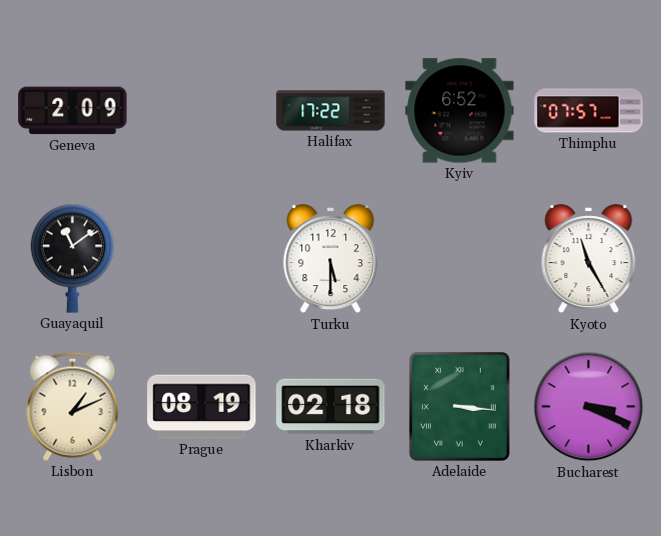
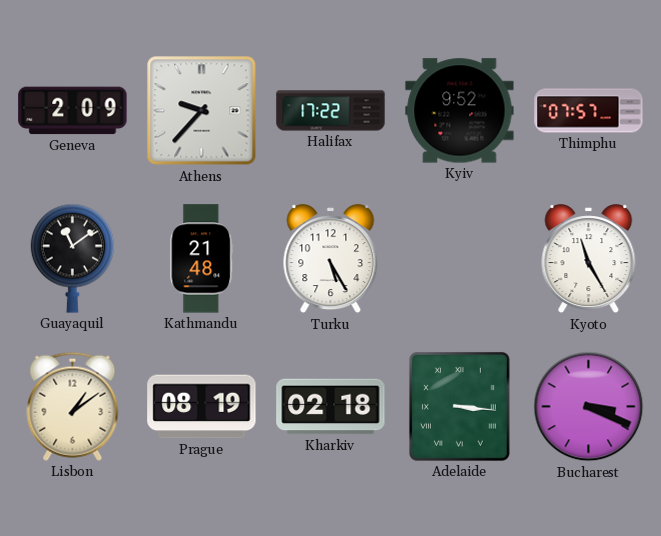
Athens: none -> 9:37
Kyiv: 6:52 -> 9:52
Kathmandu: none -> 21:48
Turku: 5:30 -> 5:25
Lisbon: 1:11 -> 1:09
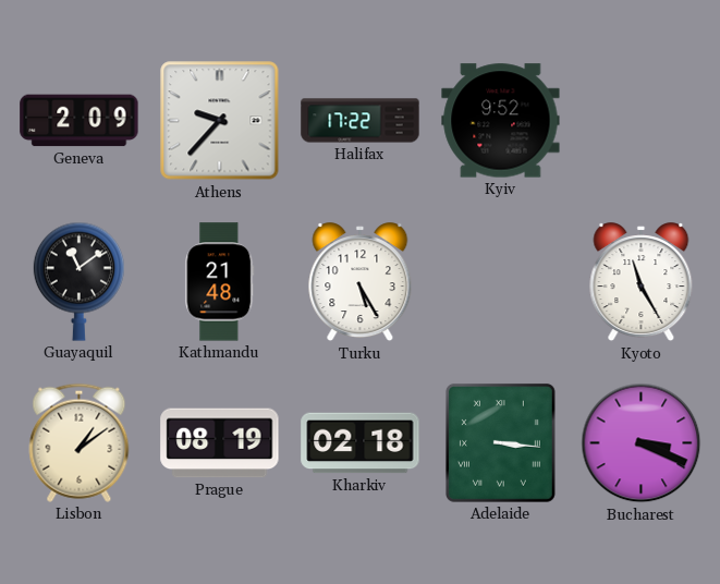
Thimphu: 07:57 -> none
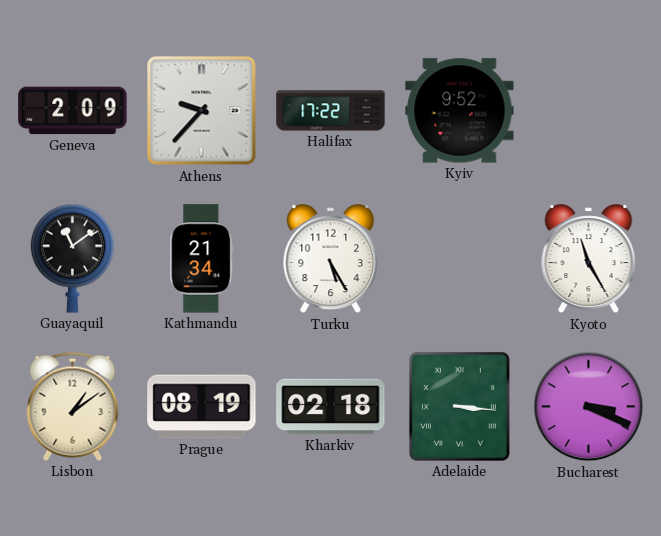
Kathmandu: 21:48 -> 21:34
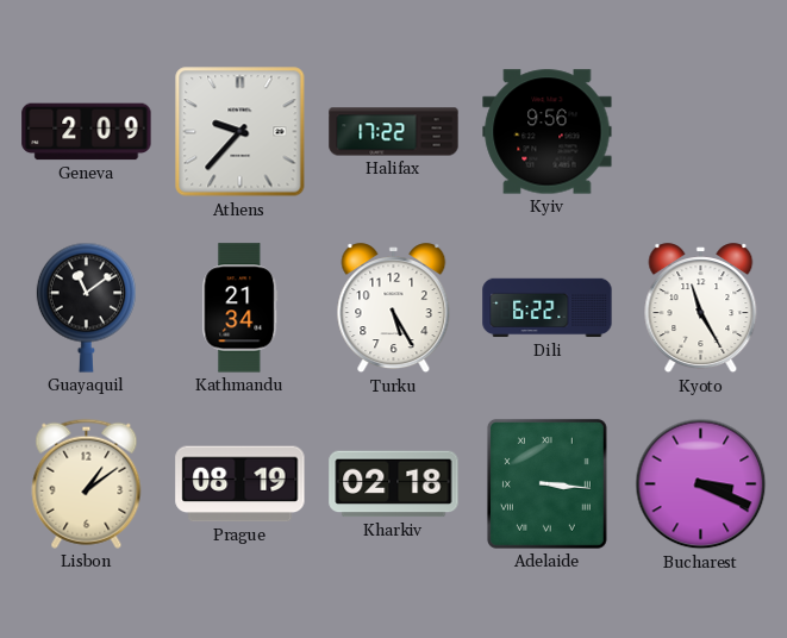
Kyiv: 9:52 -> 9:56
Dili: none -> 6:22
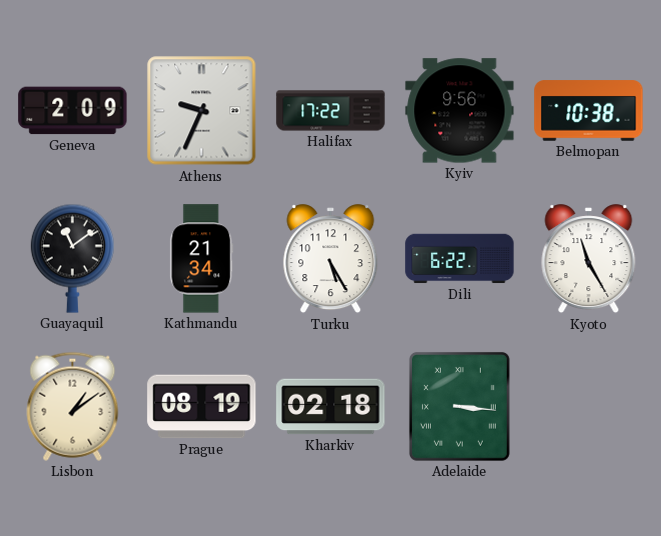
Athens: 9:37 -> 9:34
Belmopan: none -> 10:38
Bucharest: 3:19 -> none
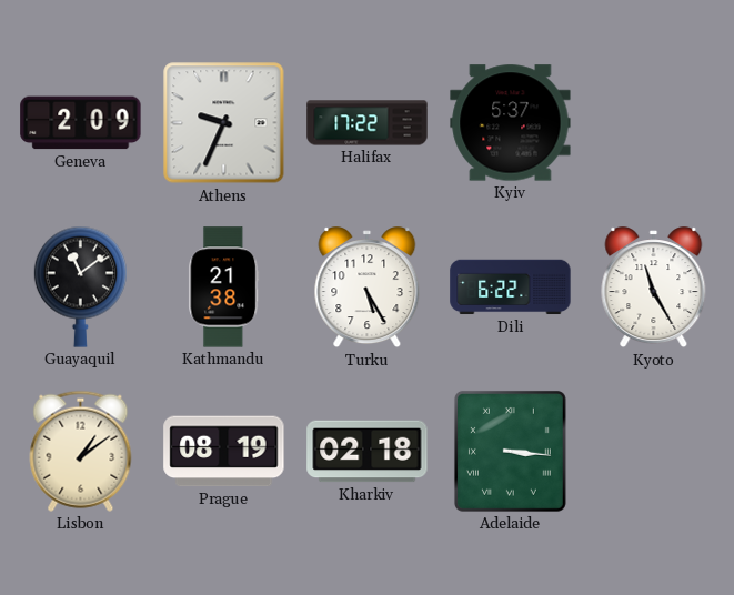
Kyiv: 9:56 -> 5:37
Belmopan: 10:38 -> none
Kathmandu: 21:34 -> 21:38
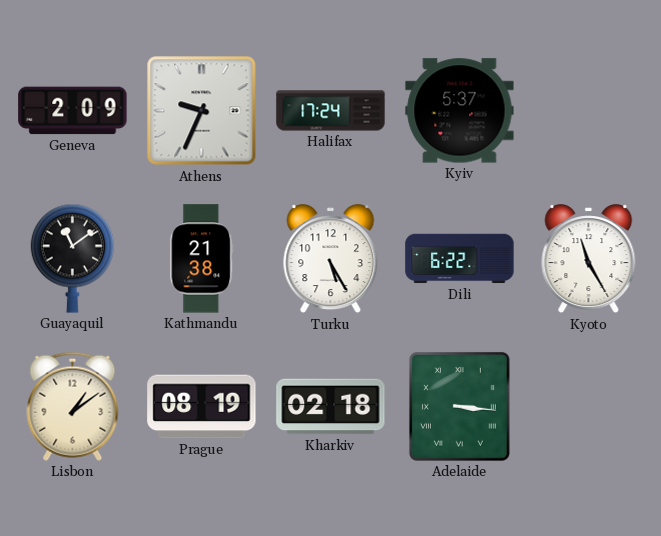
Halifax: 17:22 -> 17:24
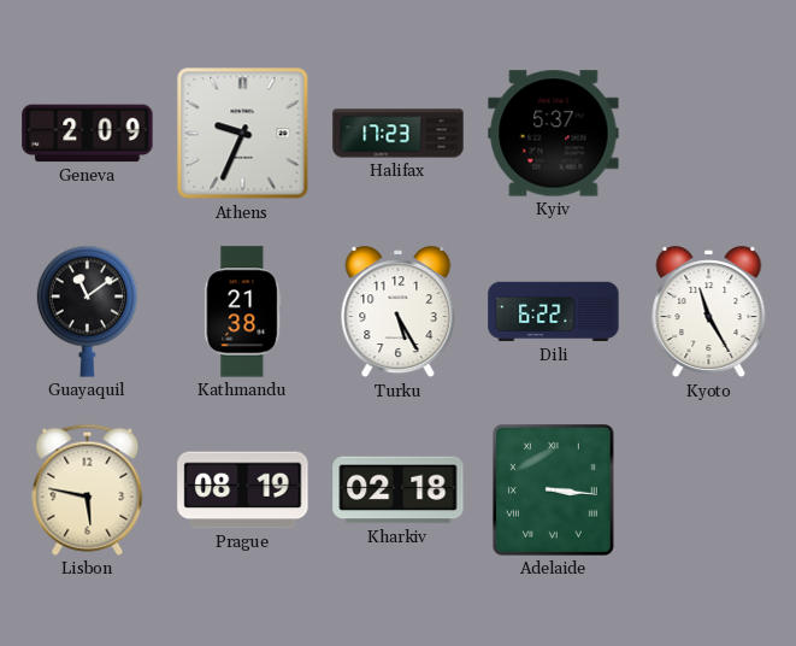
Halifax: 17:24 -> 17:23
Lisbon: 1:09 -> 5:47
